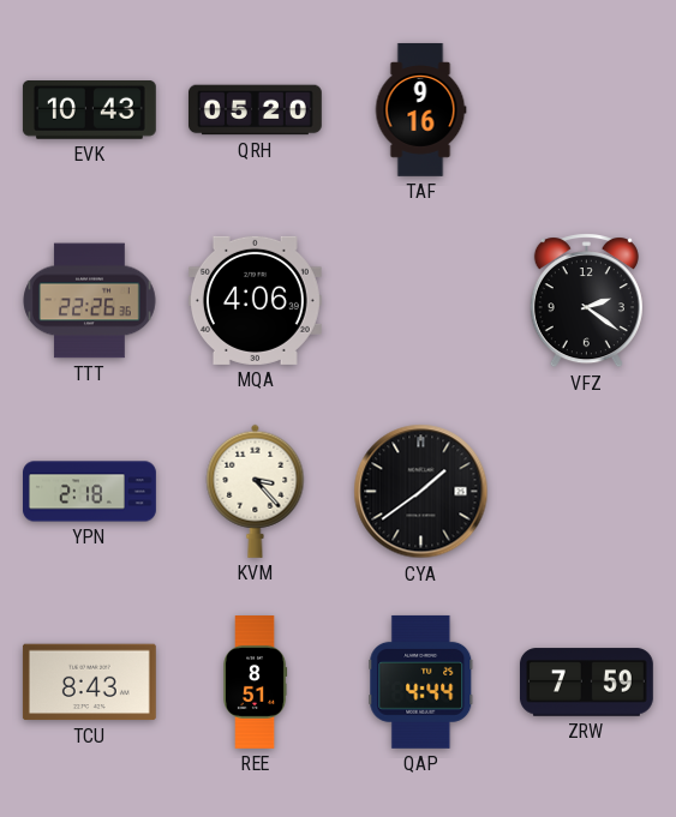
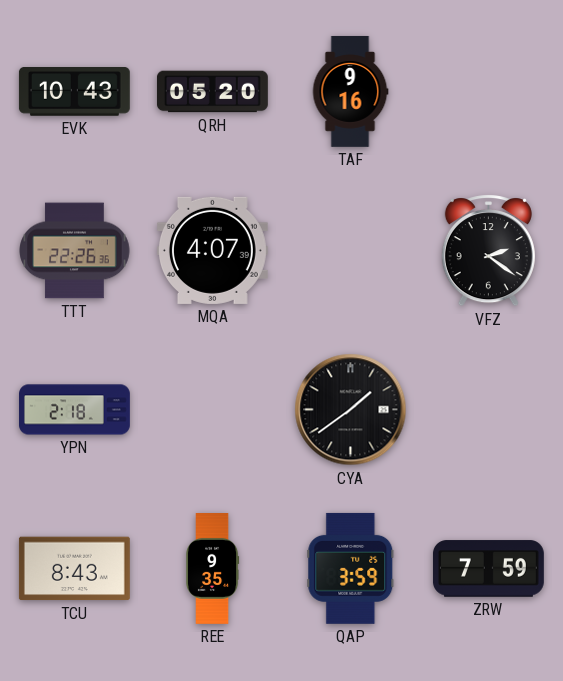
MQA: 4:06 -> 4:07
KVM: 3:23 -> none
REE: 8:51 -> 9:35
QAP: 4:44 -> 3:59
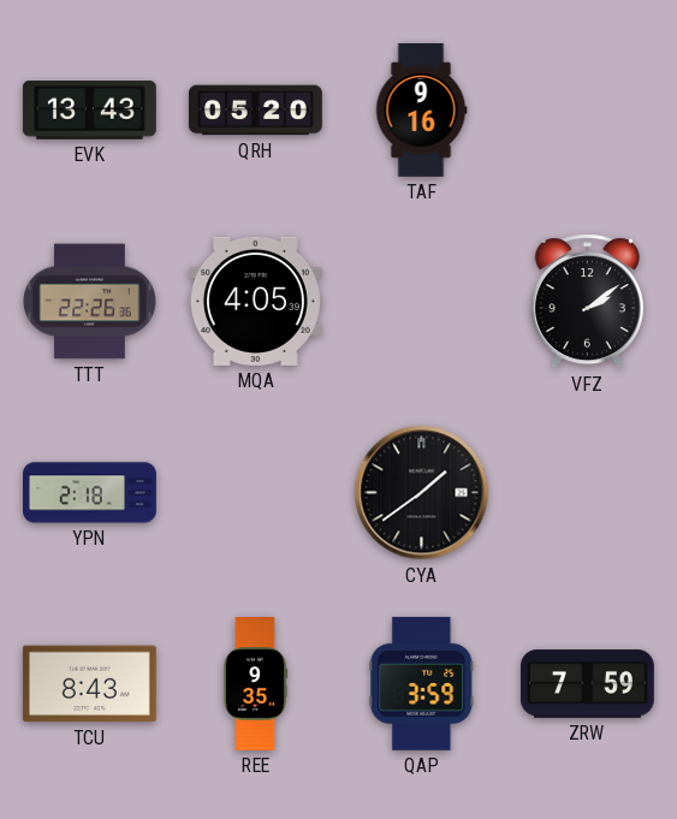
EVK: 10:43 -> 13:43
MQA: 4:07 -> 4:05
VFZ: 2:21 -> 2:09
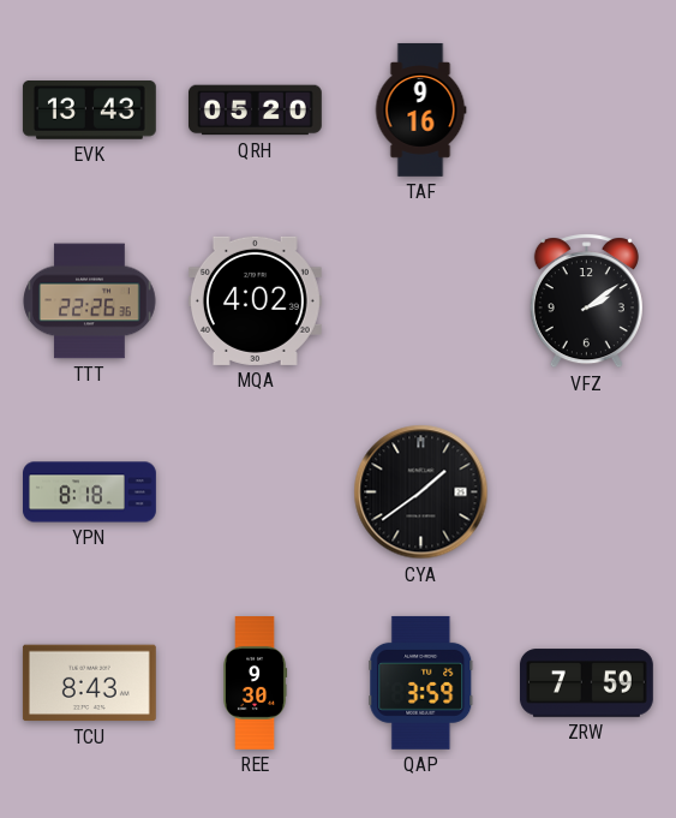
MQA: 4:05 -> 4:02
YPN: 2:18 -> 8:18
REE: 9:35 -> 9:30
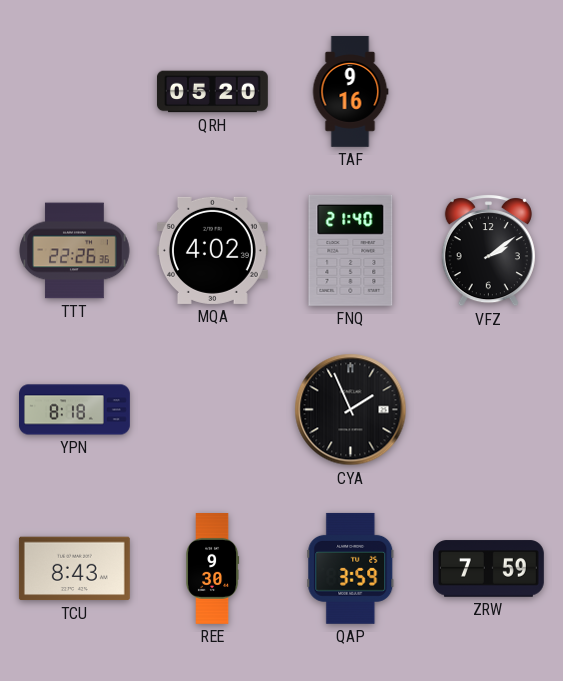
EVK: 13:43 -> none
FNQ: none -> 21:40
CYA: 1:39 -> 1:56
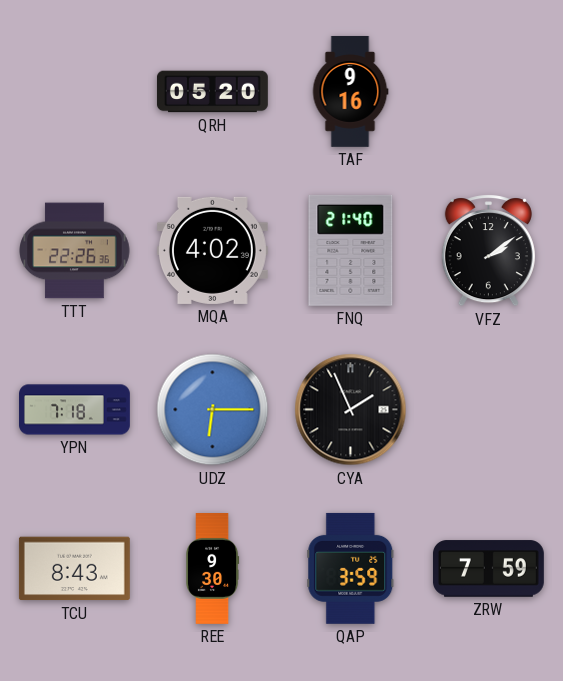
YPN: 8:18 -> 7:18
UDZ: none -> 6:15
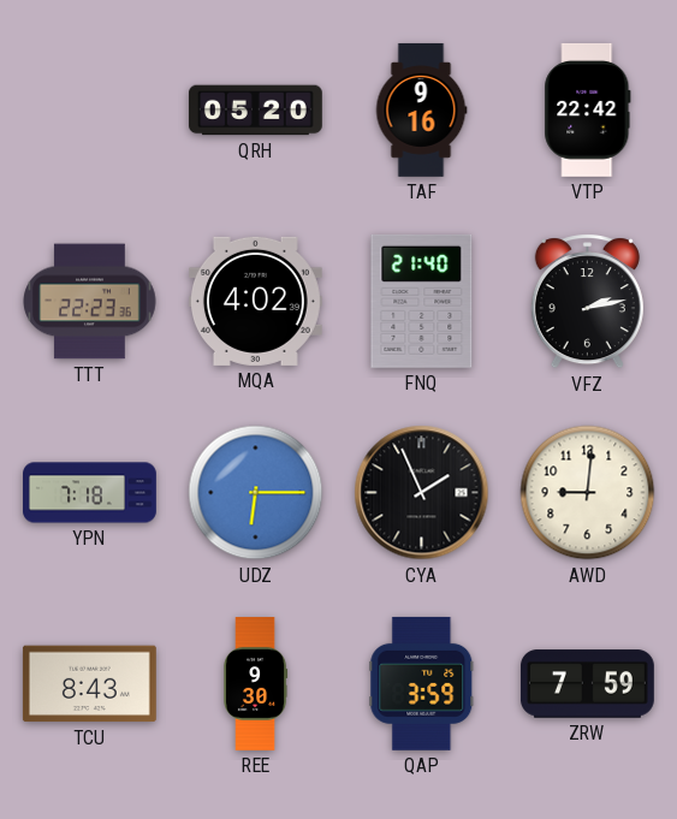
VTP: none -> 22:42
TTT: 22:26 -> 22:23
VFZ: 2:09 -> 2:13
AWD: none -> 9:01
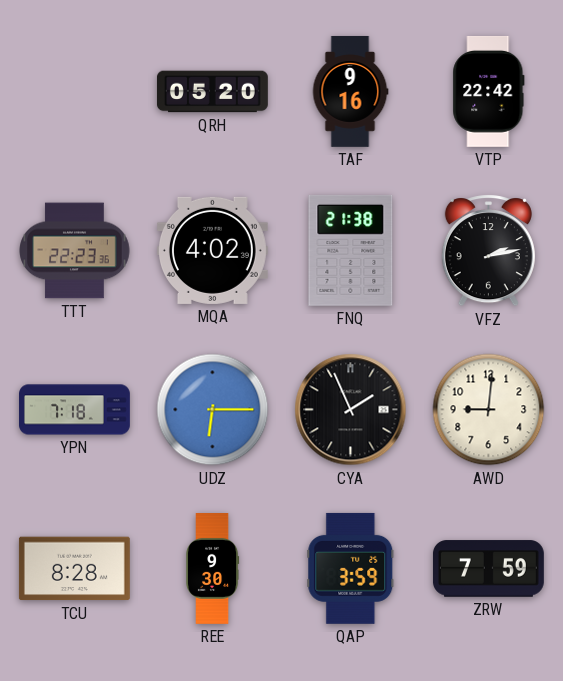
FNQ: 21:40 -> 21:38
TCU: 8:43 -> 8:28
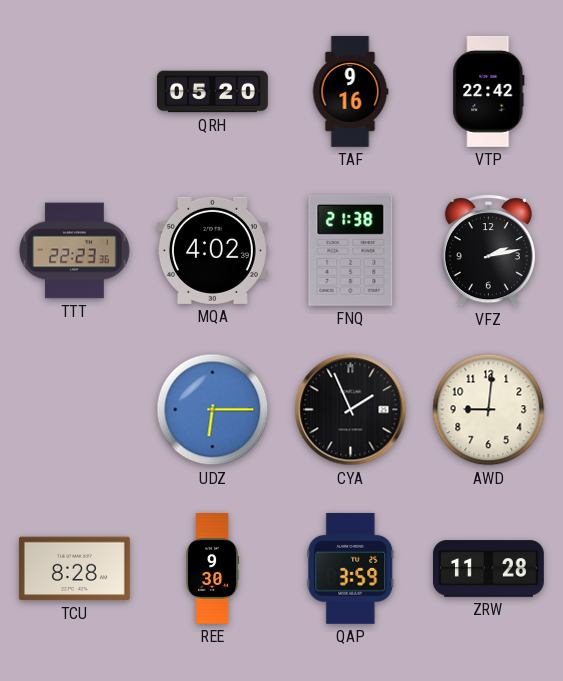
YPN: 7:18 -> none
ZRW: 7:59 -> 11:28
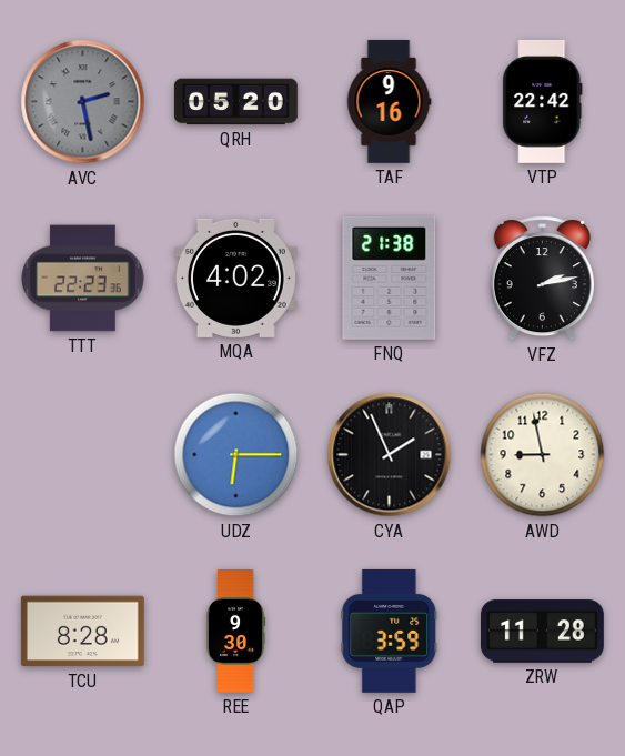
AVC: none -> 2:28
AWD: 9:01 -> 8:58
